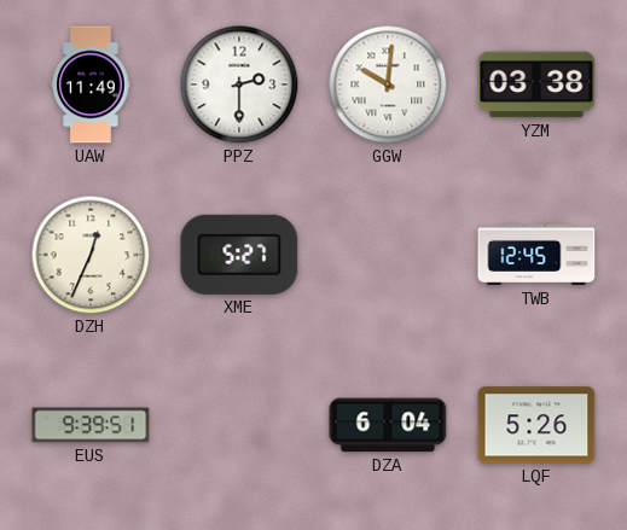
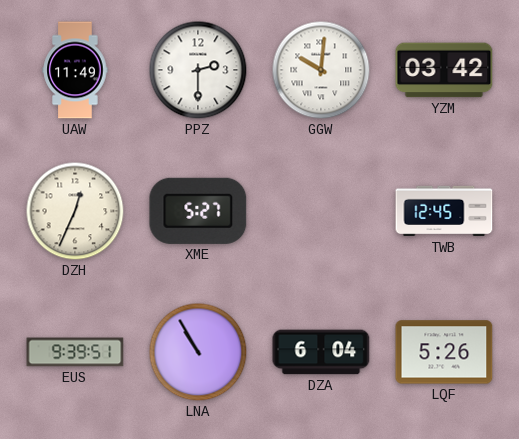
YZM: 03:38 -> 03:42
LNA: none -> 10:55
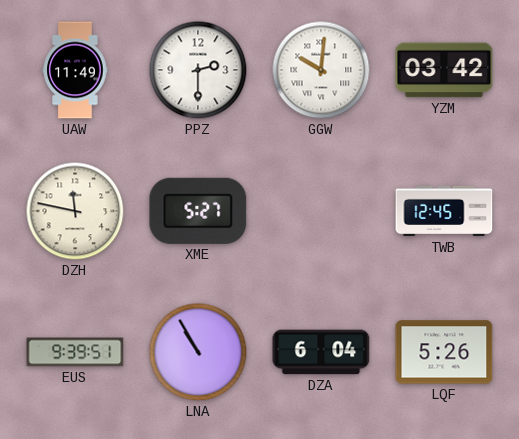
DZH: 12:34 -> 11:47
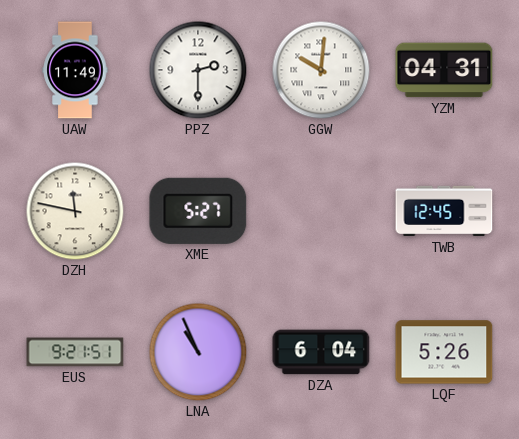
YZM: 03:42 -> 04:31
EUS: 9:39 -> 9:21
LNA: 10:55 -> 10:56
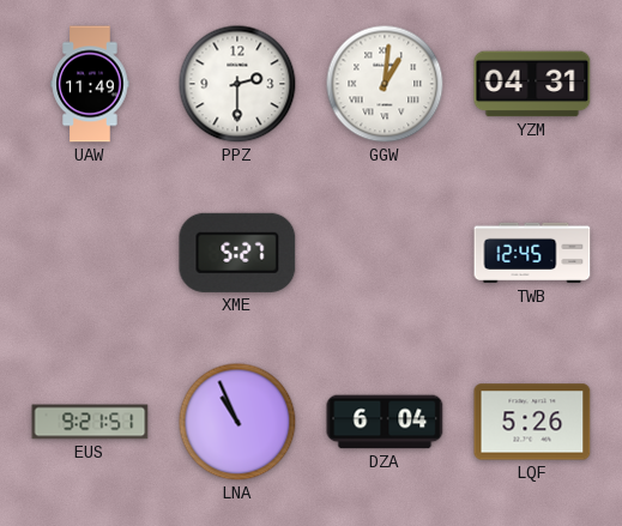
GGW: 10:01 -> 1:01
DZH: 11:47 -> none
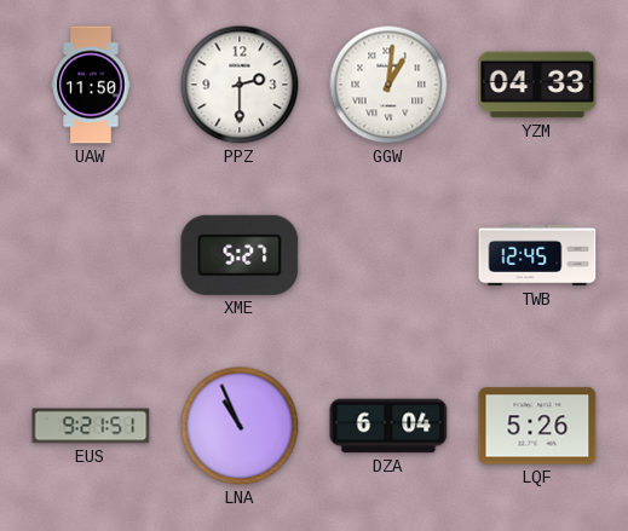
UAW: 11:49 -> 11:50
YZM: 04:31 -> 04:33
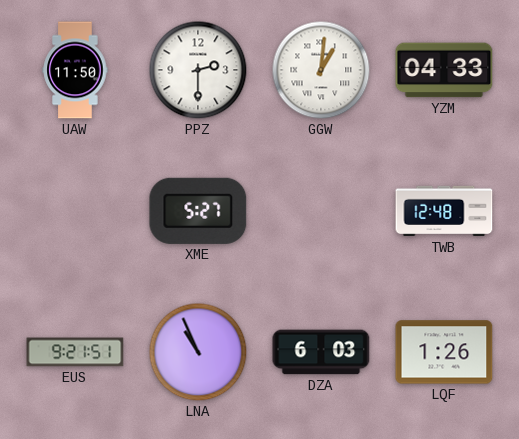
TWB: 12:45 -> 12:48
DZA: 6:04 -> 6:03
LQF: 5:26 -> 1:26
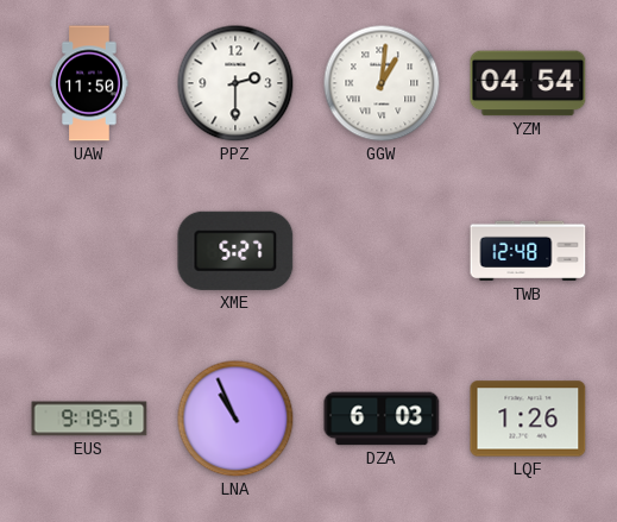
YZM: 04:33 -> 04:54
EUS: 9:21 -> 9:19
